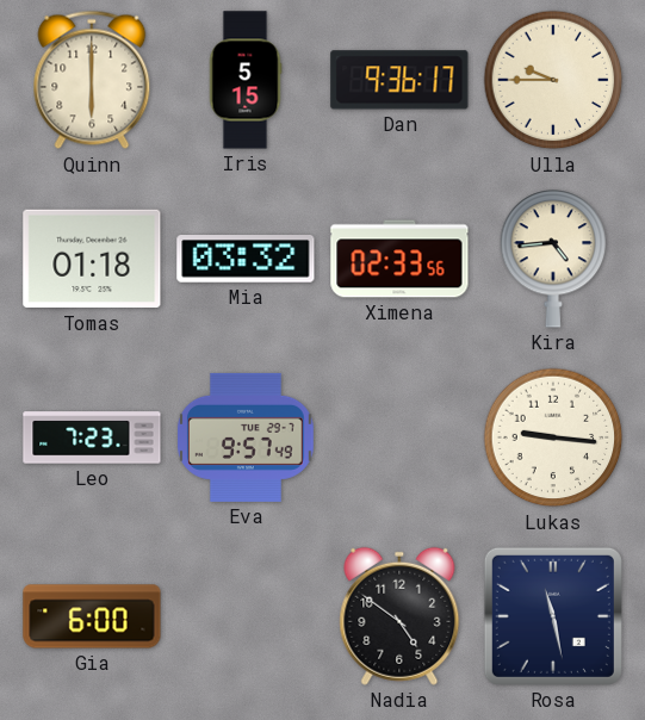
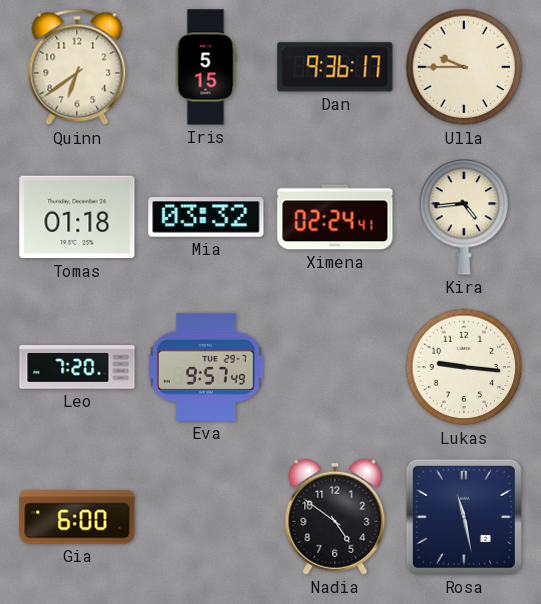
Quinn: 6:00 -> 6:39
Ximena: 02:33 -> 02:24
Leo: 7:23 -> 7:20
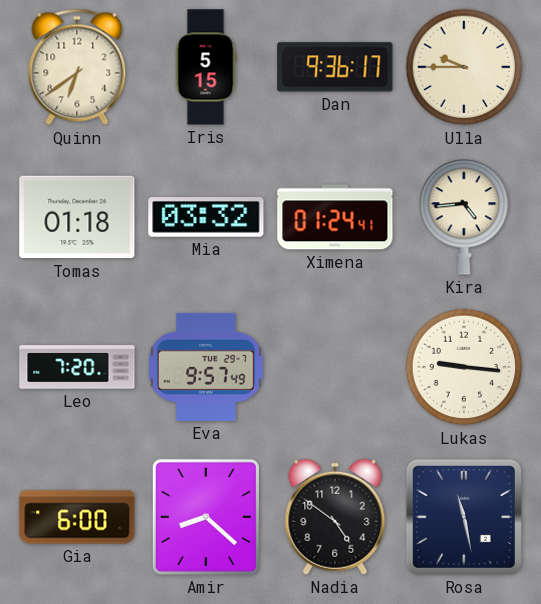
Ximena: 02:24 -> 01:24
Amir: none -> 8:22
